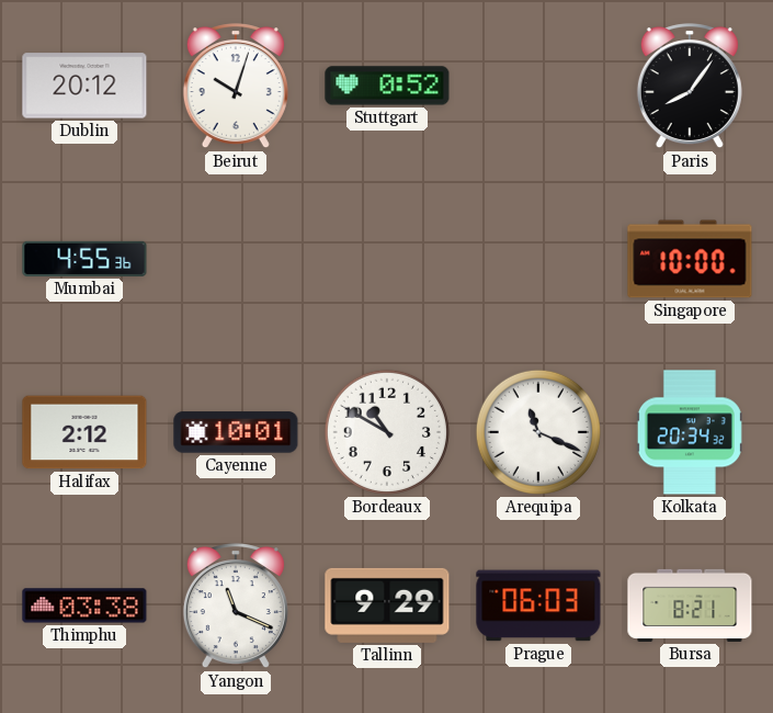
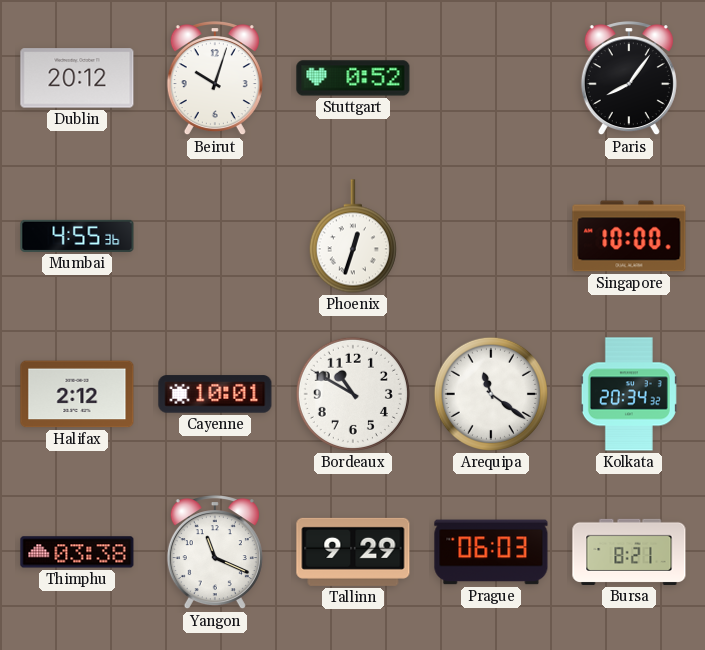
Phoenix: none -> 12:33
Arequipa: 11:19 -> 11:21
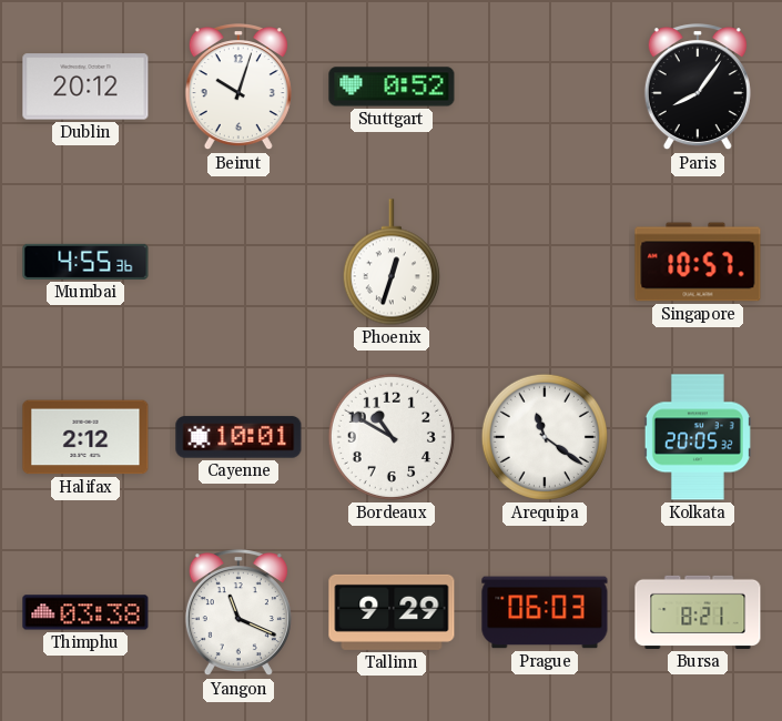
Singapore: 10:00 -> 10:57
Kolkata: 20:34 -> 20:05
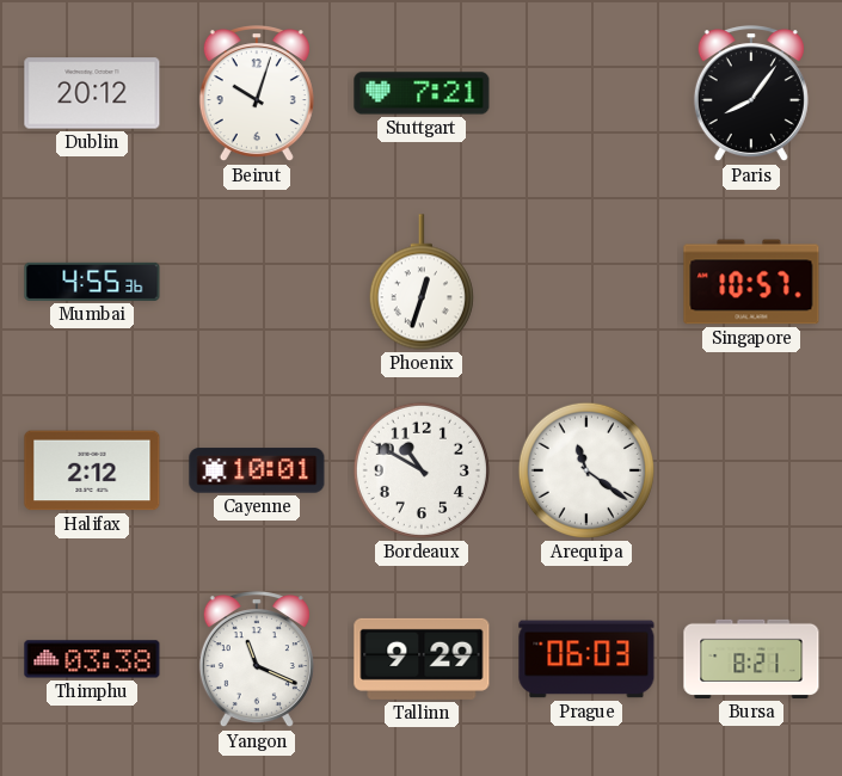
Stuttgart: 0:52 -> 7:21
Kolkata: 20:05 -> none
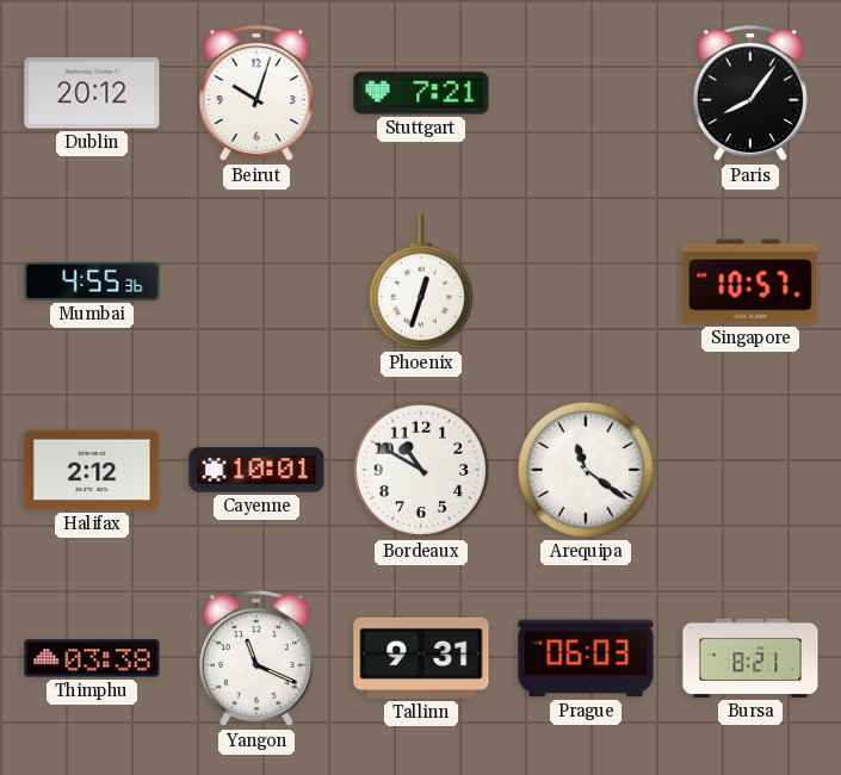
Tallinn: 9:29 -> 9:31
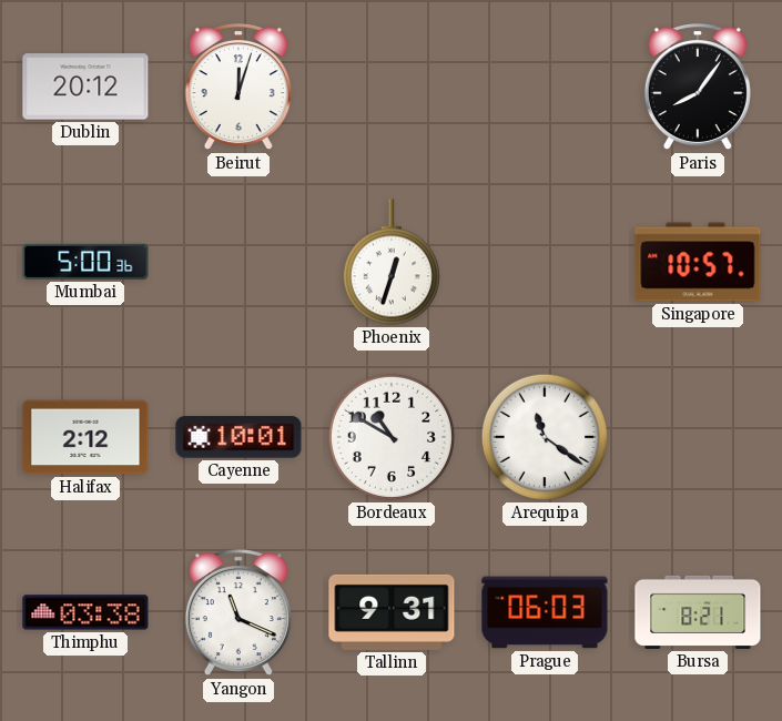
Beirut: 10:03 -> 12:03
Stuttgart: 7:21 -> none
Mumbai: 4:55 -> 5:00
